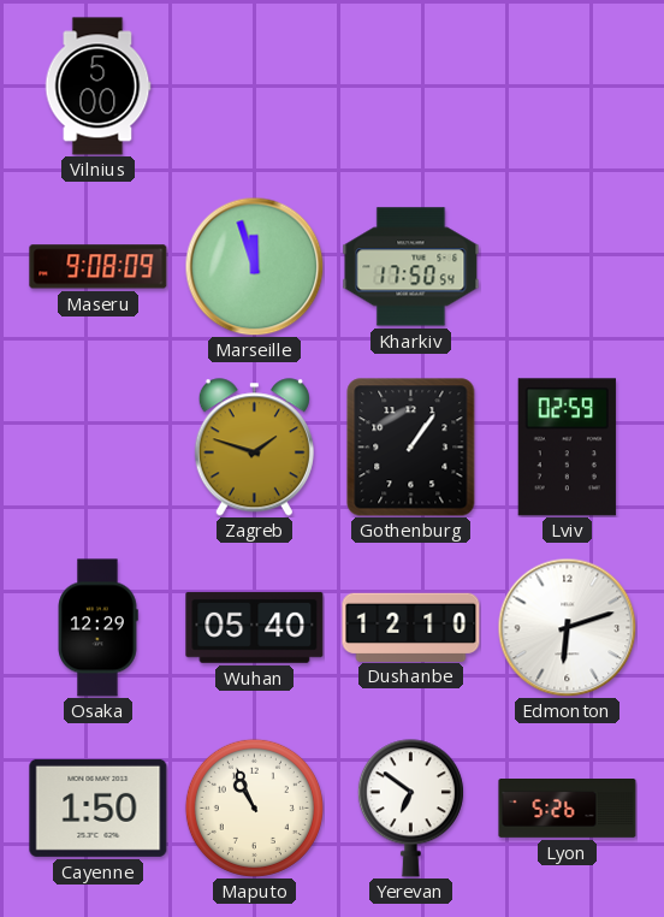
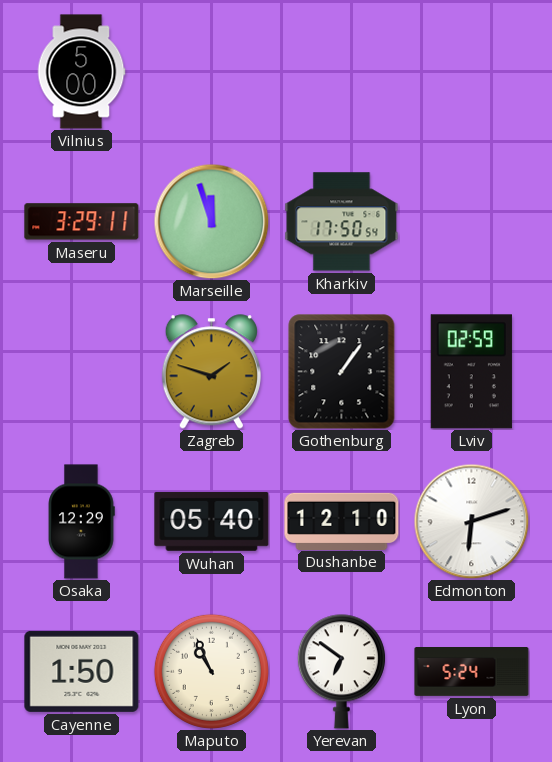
Maseru: 9:08 -> 3:29
Lyon: 5:26 -> 5:24
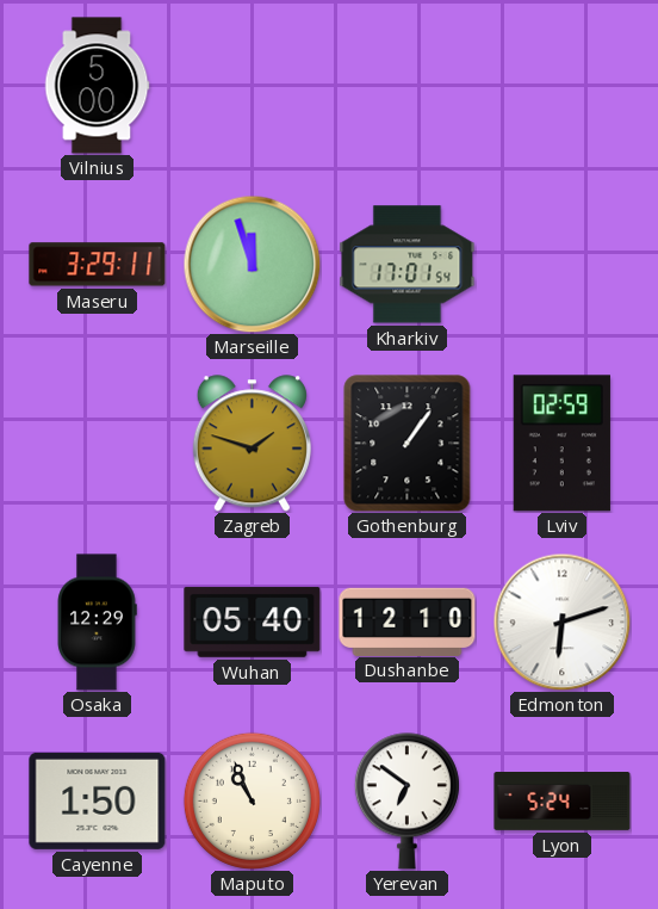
Kharkiv: 17:50 -> 17:01
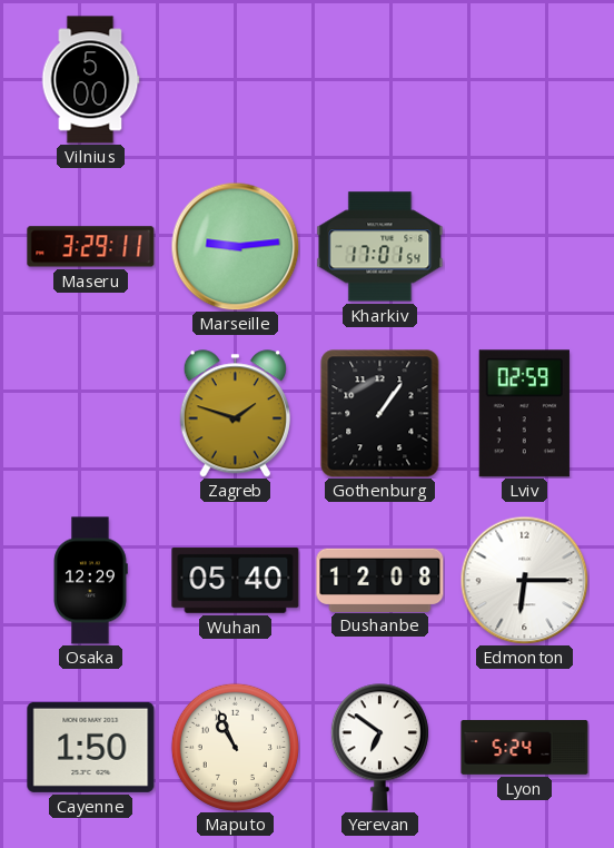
Marseille: 11:57 -> 9:14
Dushanbe: 12:10 -> 12:08
Edmonton: 6:12 -> 6:15
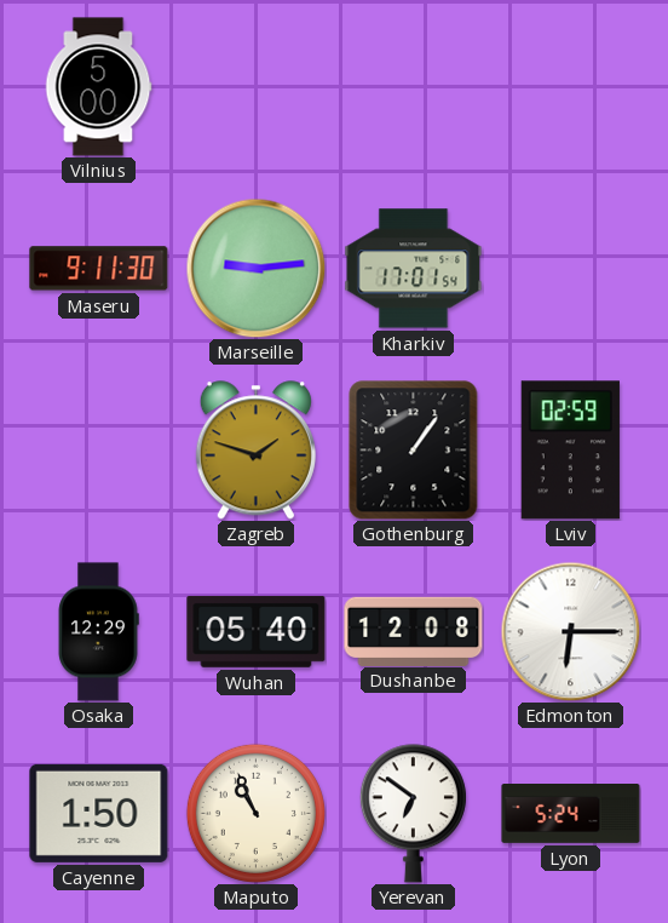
Maseru: 3:29 -> 9:11
